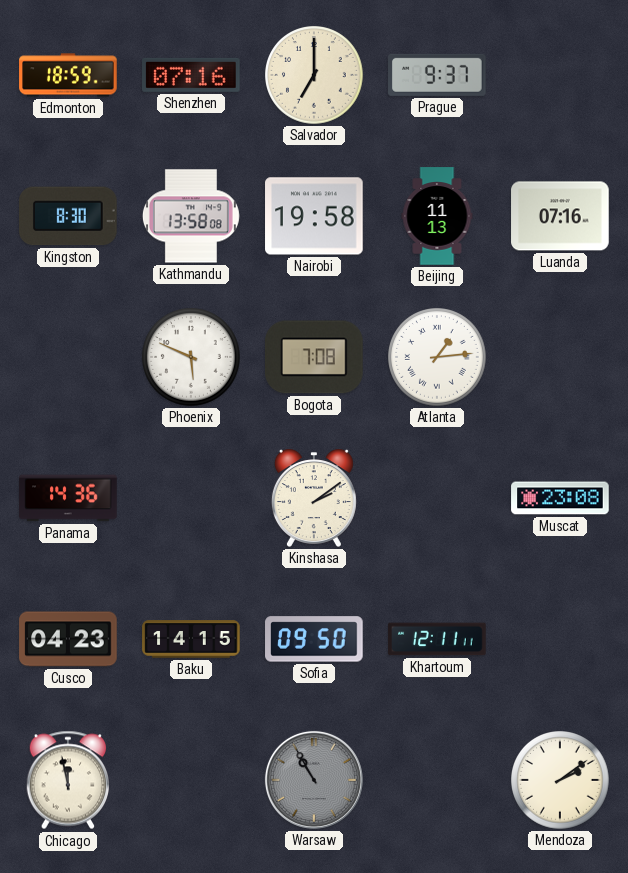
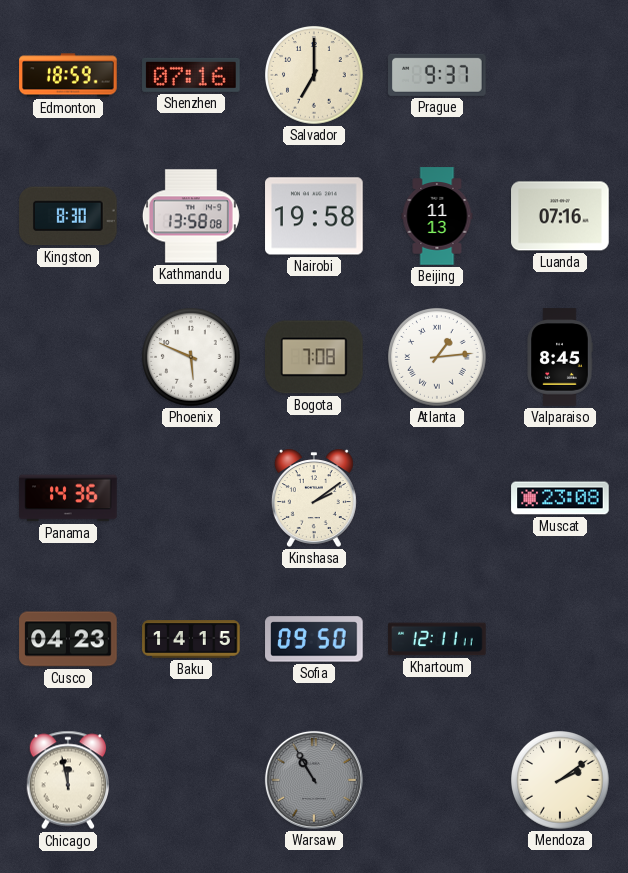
Valparaiso: none -> 8:45
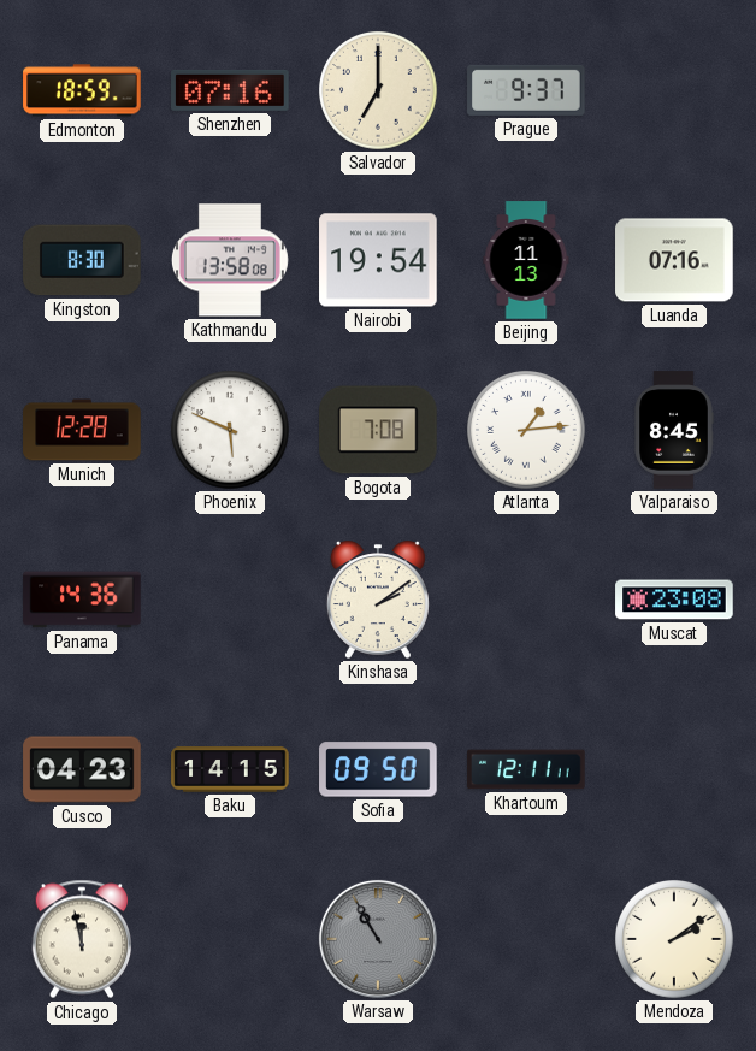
Nairobi: 19:58 -> 19:54
Munich: none -> 12:28
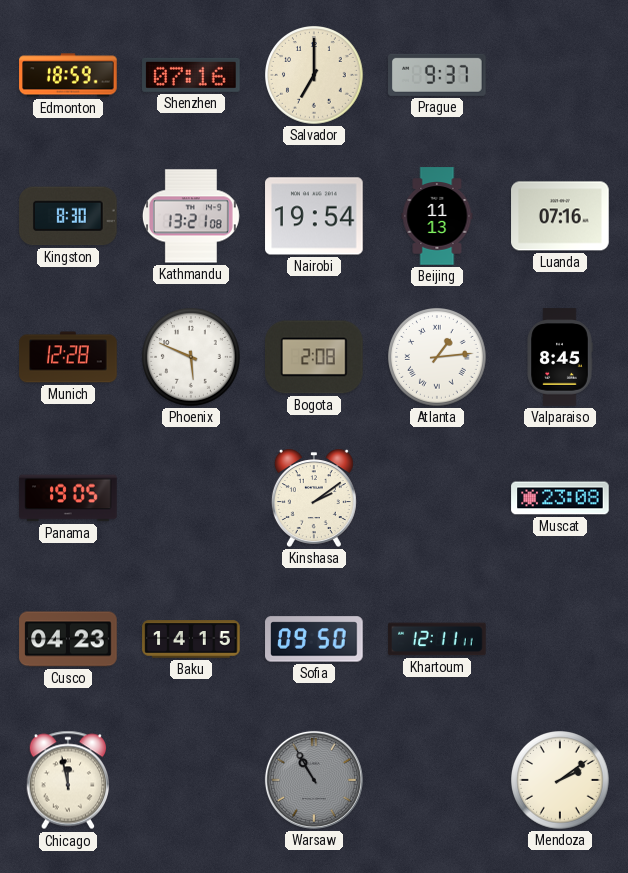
Kathmandu: 13:58 -> 13:21
Bogota: 7:08 -> 2:08
Panama: 14:36 -> 19:05
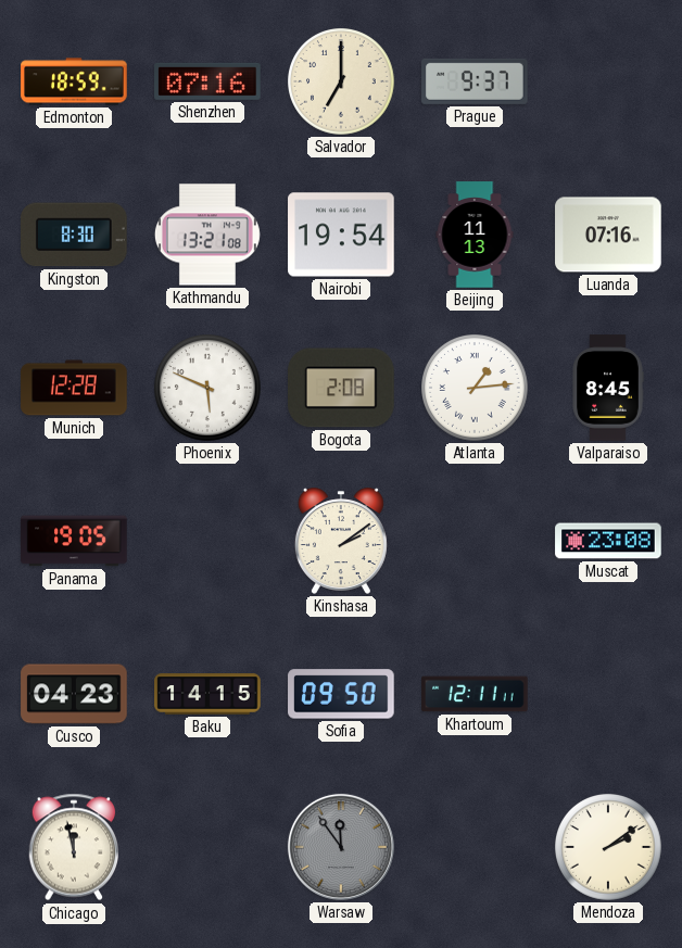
Warsaw: 10:55 -> 11:54
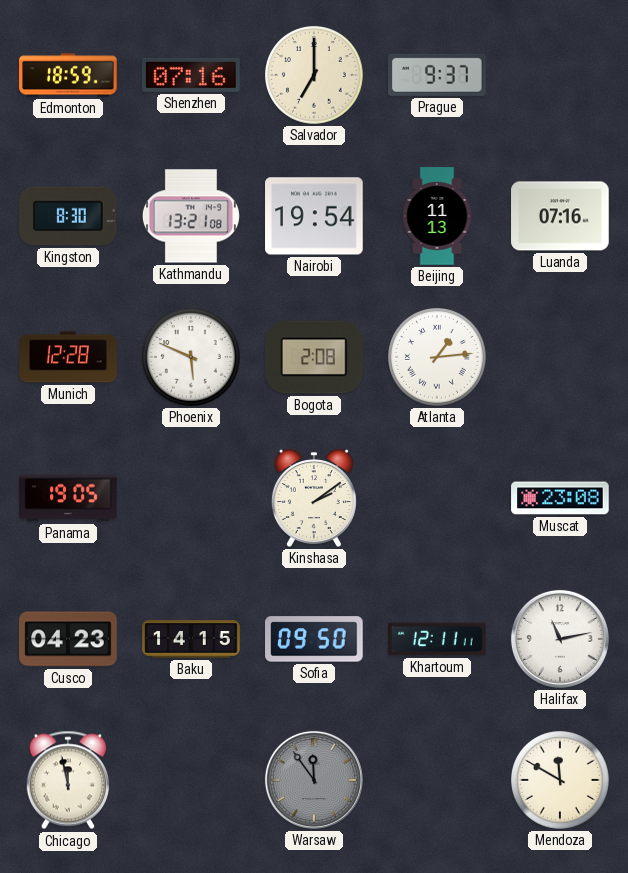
Valparaiso: 8:45 -> none
Halifax: none -> 11:13
Mendoza: 2:09 -> 11:50
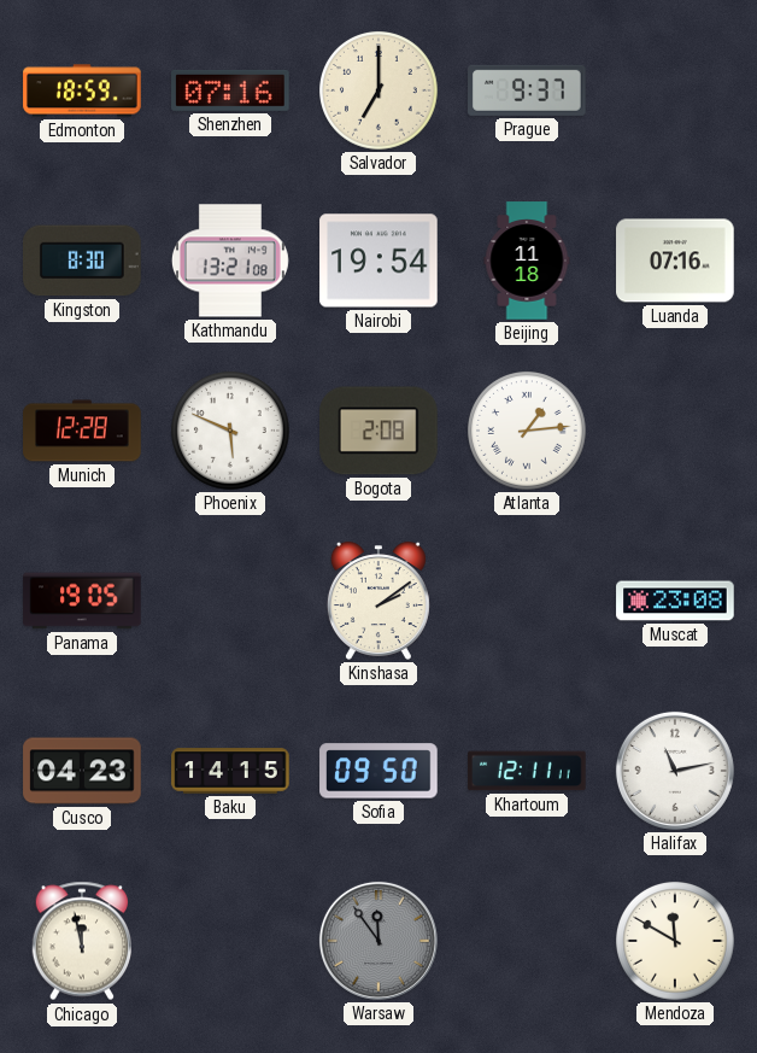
Beijing: 11:13 -> 11:18
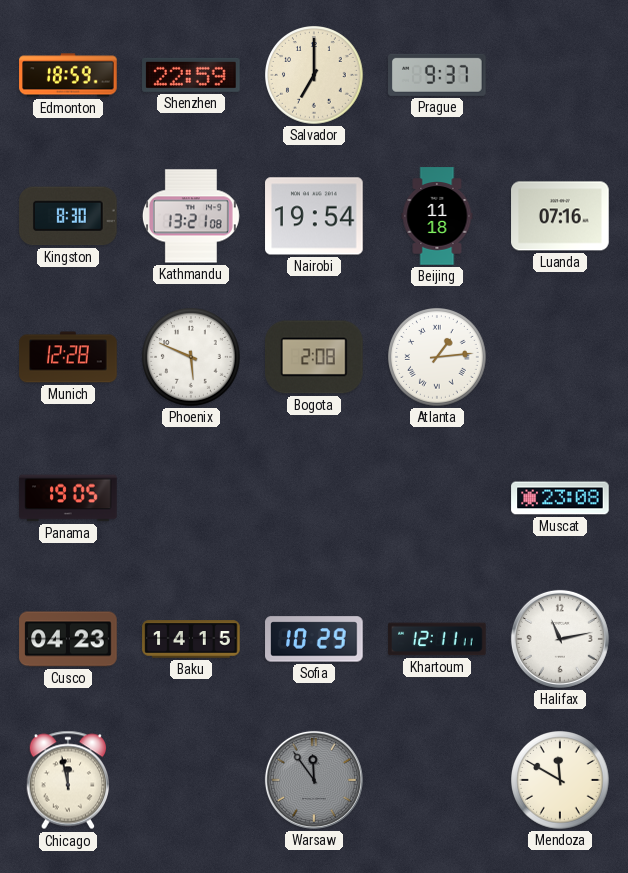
Shenzhen: 07:16 -> 22:59
Kinshasa: 2:09 -> none
Sofia: 09:50 -> 10:29
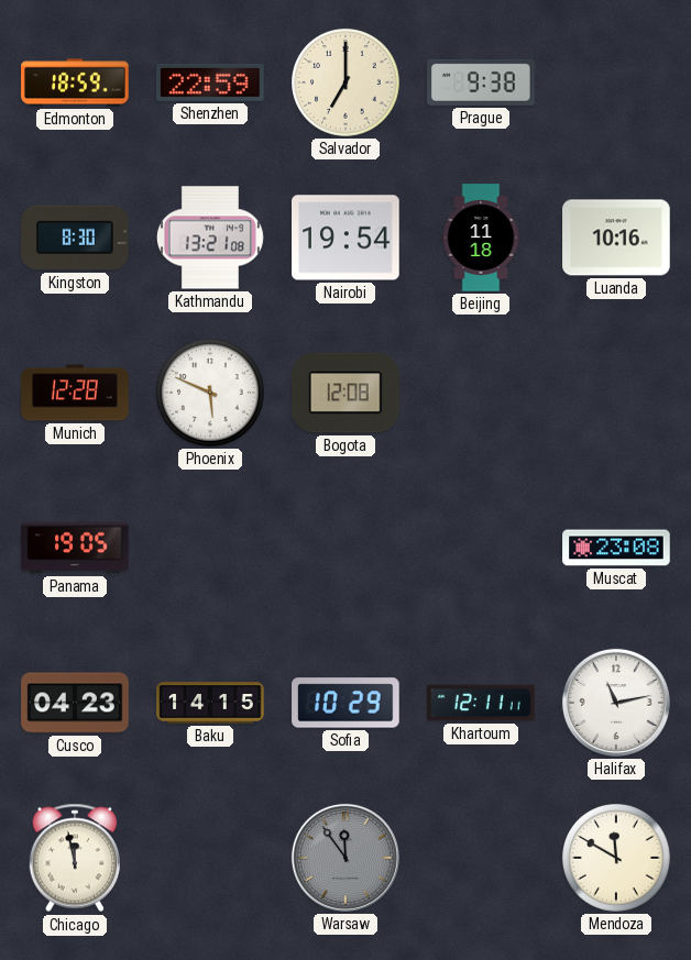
Prague: 9:37 -> 9:38
Luanda: 07:16 -> 10:16
Bogota: 2:08 -> 12:08
Atlanta: 1:14 -> none
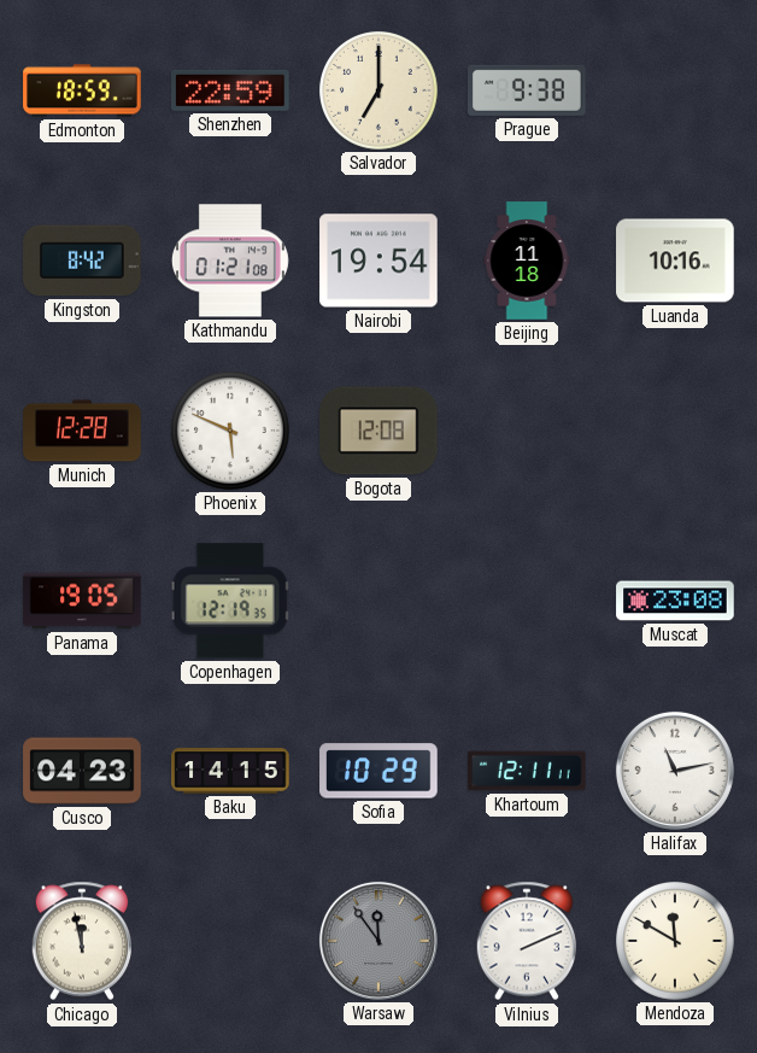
Kingston: 8:30 -> 8:42
Kathmandu: 13:21 -> 01:21
Copenhagen: none -> 12:19
Vilnius: none -> 2:11
